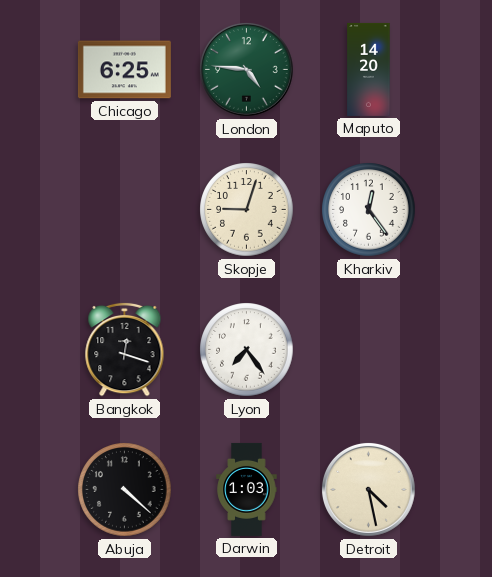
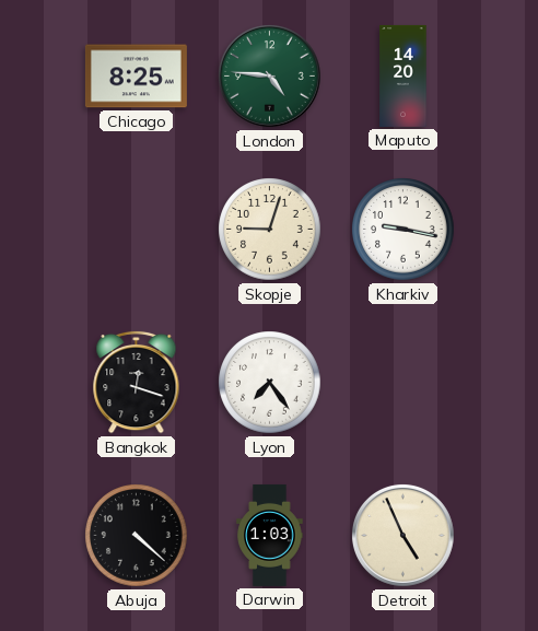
Chicago: 6:25 -> 8:25
Kharkiv: 12:24 -> 9:17
Detroit: 4:28 -> 4:56
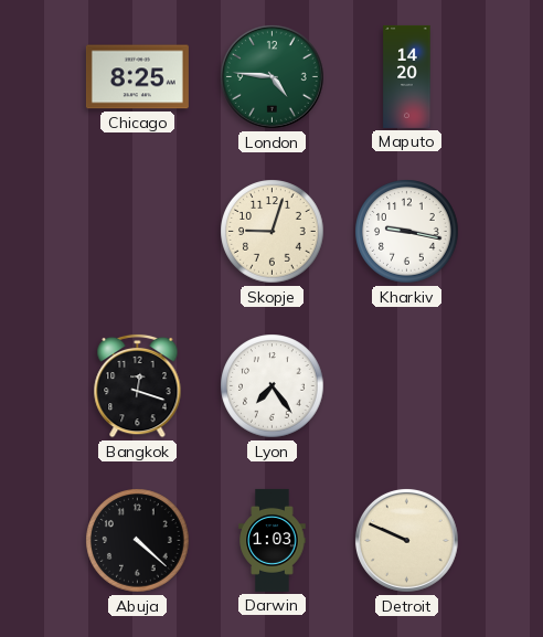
Detroit: 4:56 -> 9:49
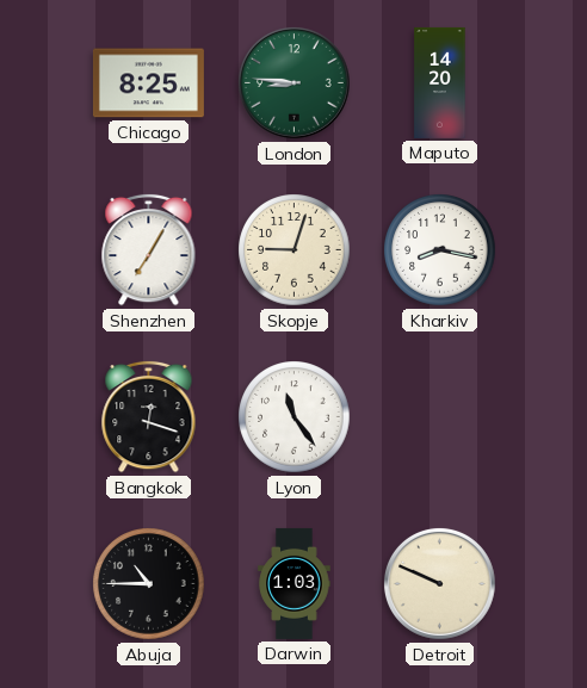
London: 4:46 -> 8:46
Shenzhen: none -> 7:05
Kharkiv: 9:17 -> 8:17
Lyon: 7:24 -> 11:24
Abuja: 4:22 -> 10:45
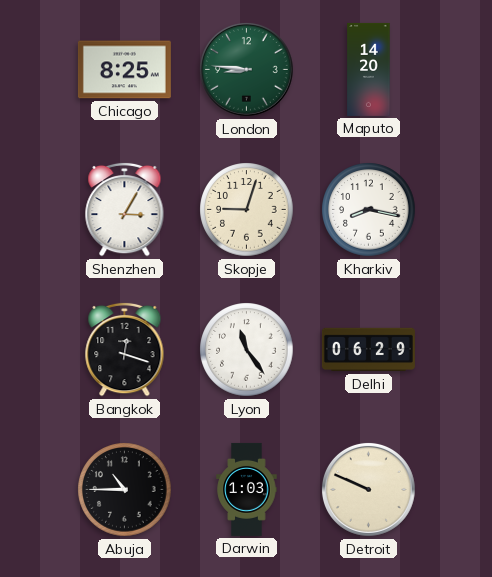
Shenzhen: 7:05 -> 3:05
Delhi: none -> 06:29
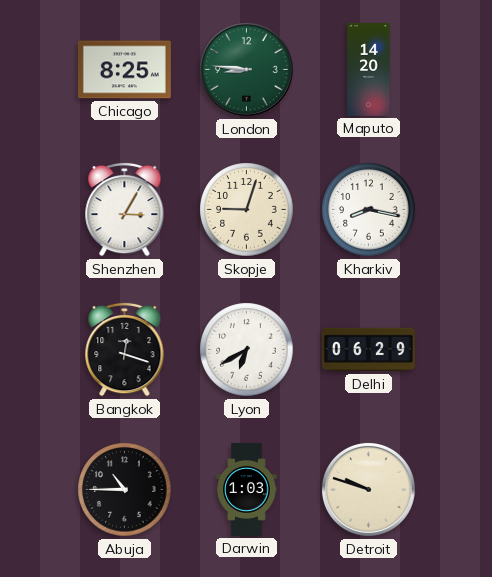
Lyon: 11:24 -> 6:40
Detroit: 9:49 -> 9:48
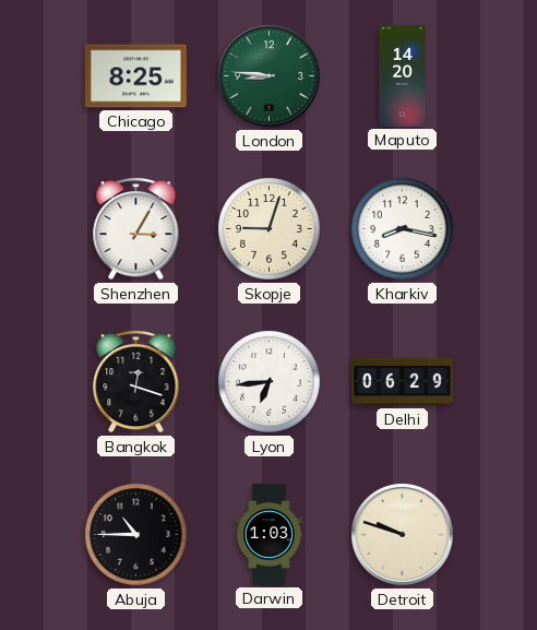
Lyon: 6:40 -> 6:44
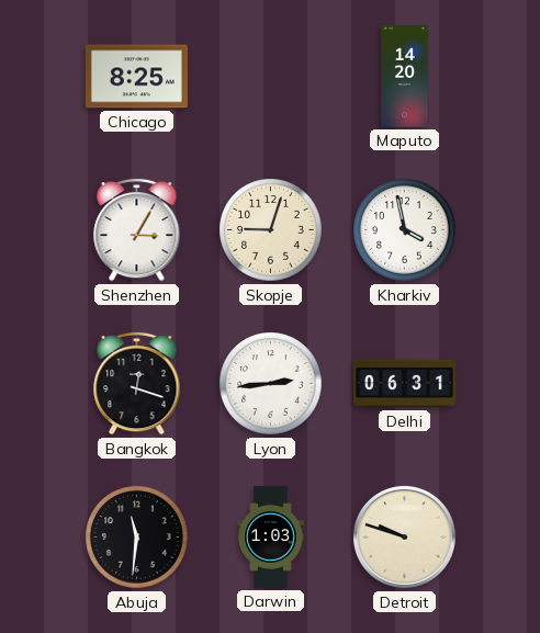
London: 8:46 -> none
Kharkiv: 8:17 -> 3:58
Lyon: 6:44 -> 2:44
Delhi: 06:29 -> 06:31
Abuja: 10:45 -> 11:31
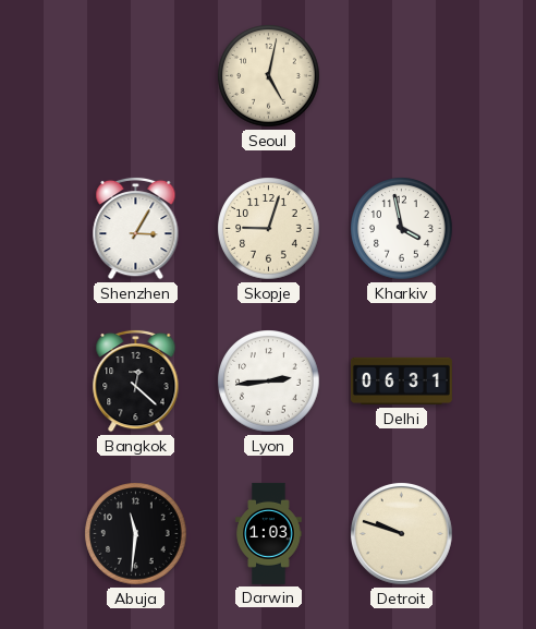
Chicago: 8:25 -> none
Seoul: none -> 5:02
Maputo: 14:20 -> none
Bangkok: 12:18 -> 12:22
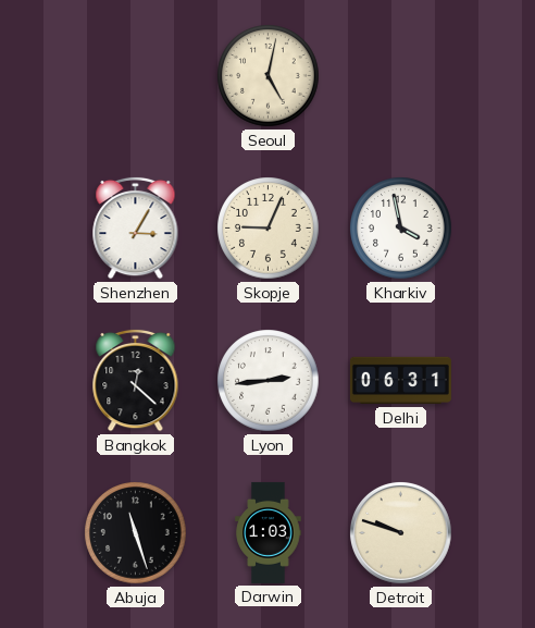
Skopje: 9:03 -> 9:04
Abuja: 11:31 -> 11:27
